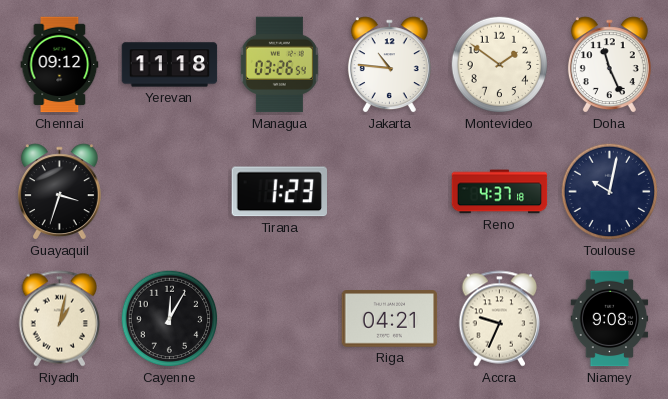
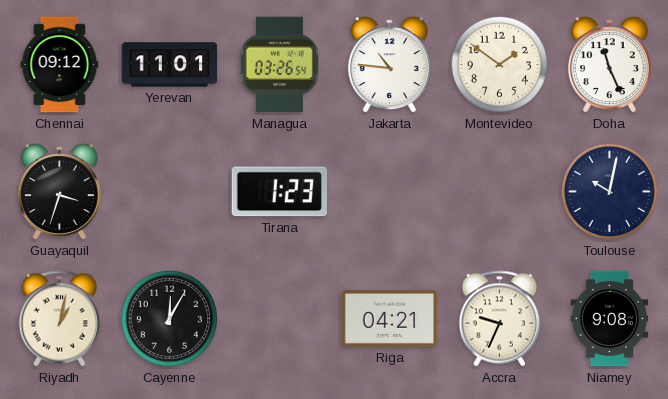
Yerevan: 11:18 -> 11:01
Reno: 4:37 -> none
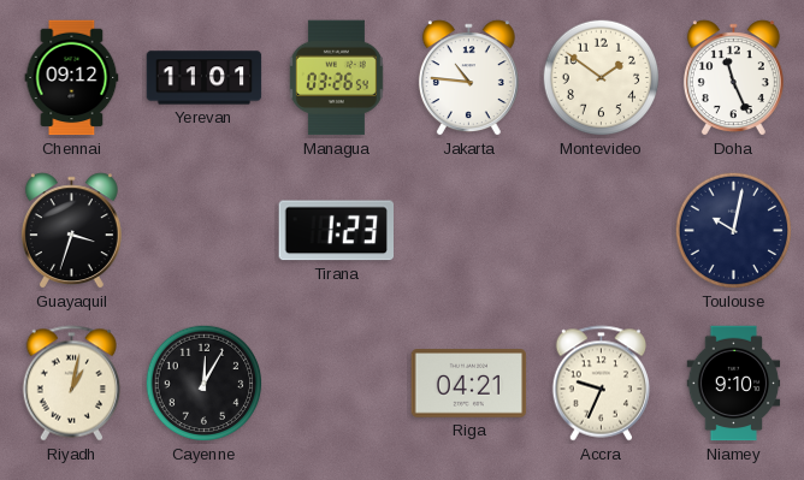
Niamey: 9:08 -> 9:10
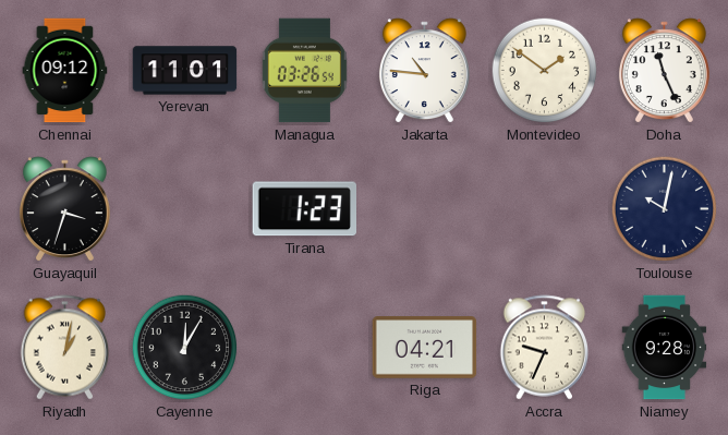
Niamey: 9:10 -> 9:28
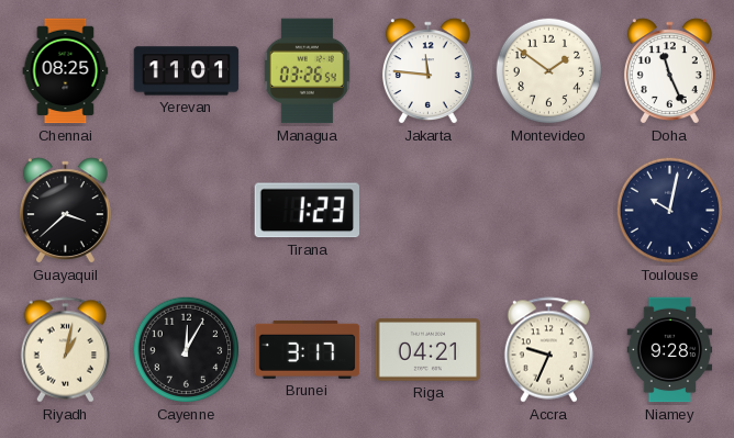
Chennai: 09:12 -> 08:25
Jakarta: 10:46 -> 11:46
Guayaquil: 3:33 -> 3:38
Brunei: none -> 3:17
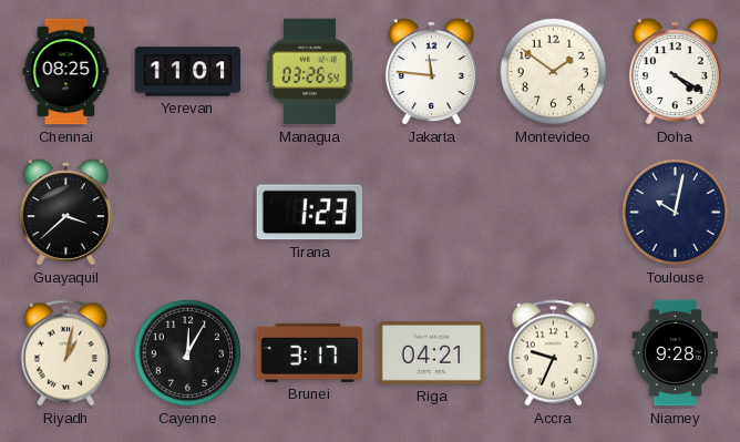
Doha: 11:26 -> 4:20
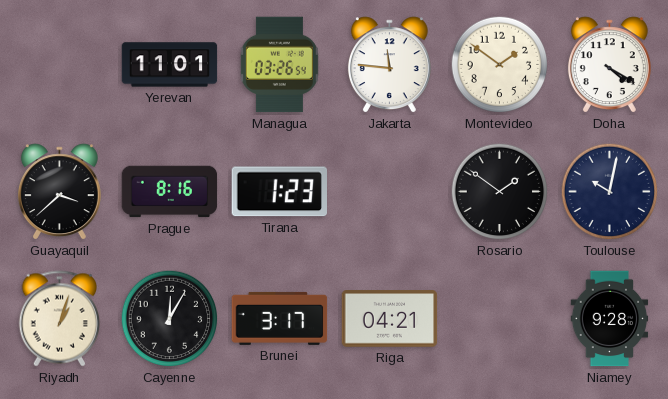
Chennai: 08:25 -> none
Prague: none -> 8:16
Rosario: none -> 1:51
Riyadh: 1:02 -> 1:03
Accra: 9:34 -> none
